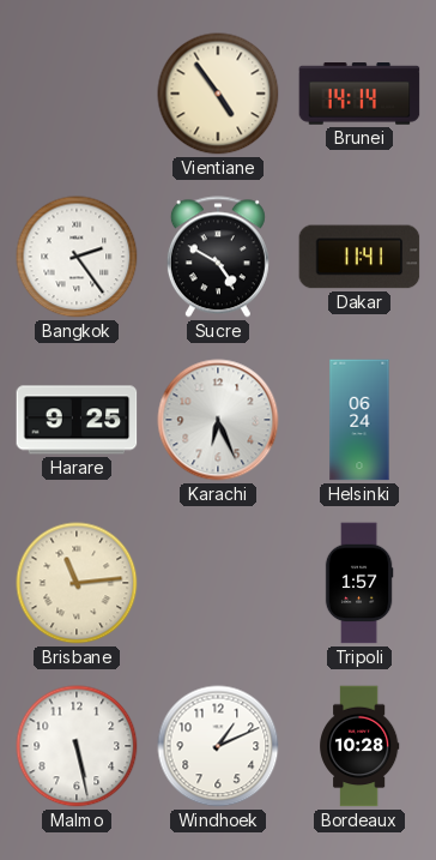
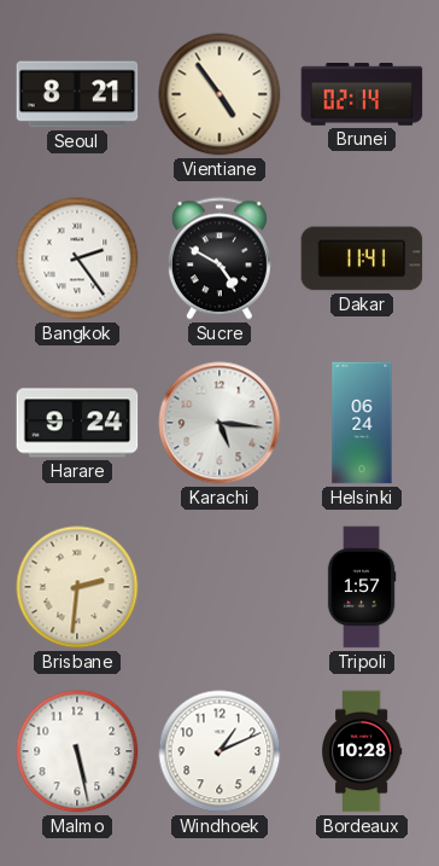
Seoul: none -> 8:21
Brunei: 14:14 -> 02:14
Harare: 9:25 -> 9:24
Karachi: 6:26 -> 5:16
Brisbane: 11:14 -> 2:31
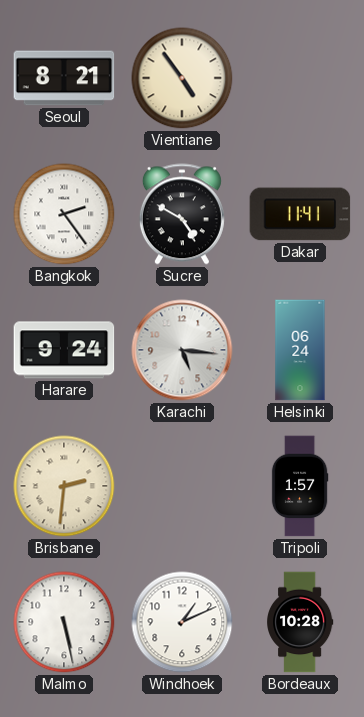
Brunei: 02:14 -> none
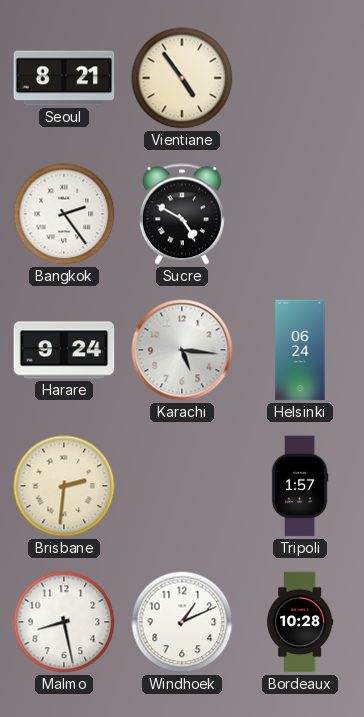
Dakar: 11:41 -> none
Malmo: 5:28 -> 8:28
